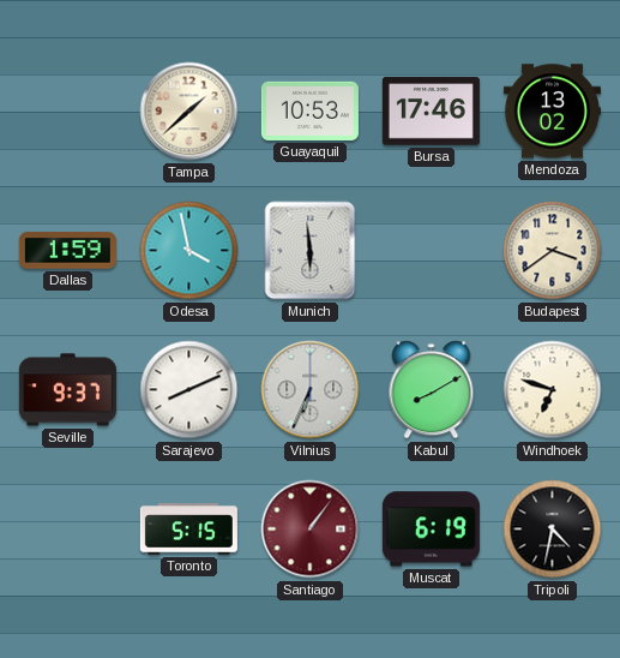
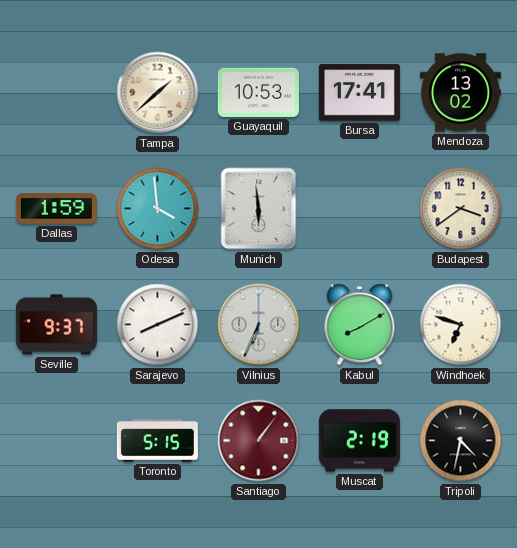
Bursa: 17:46 -> 17:41
Odesa: 3:58 -> 3:59
Muscat: 6:19 -> 2:19
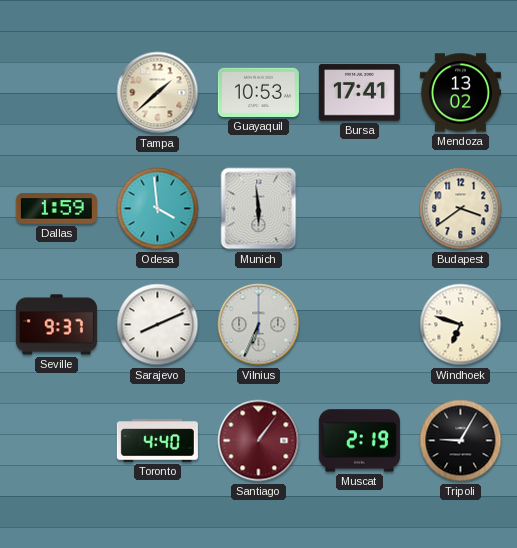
Kabul: 8:10 -> none
Toronto: 5:15 -> 4:40
Tripoli: 4:32 -> 9:05
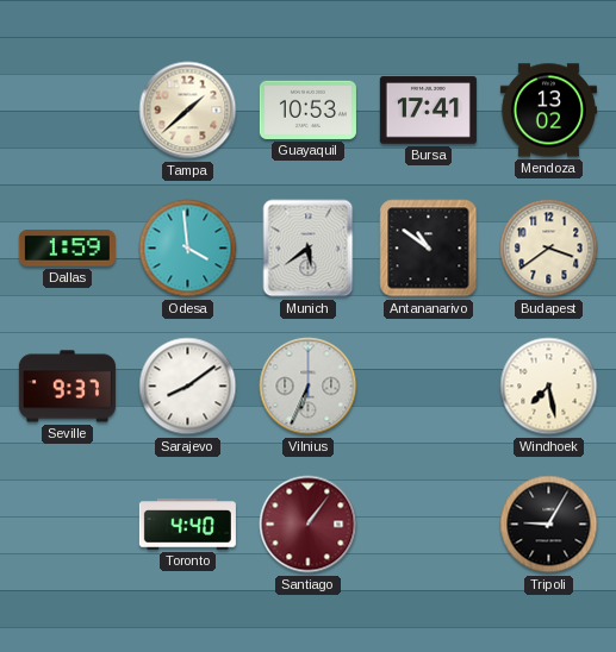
Munich: 5:59 -> 5:39
Antananarivo: none -> 10:51
Sarajevo: 8:11 -> 8:09
Windhoek: 6:48 -> 7:28
Muscat: 2:19 -> none
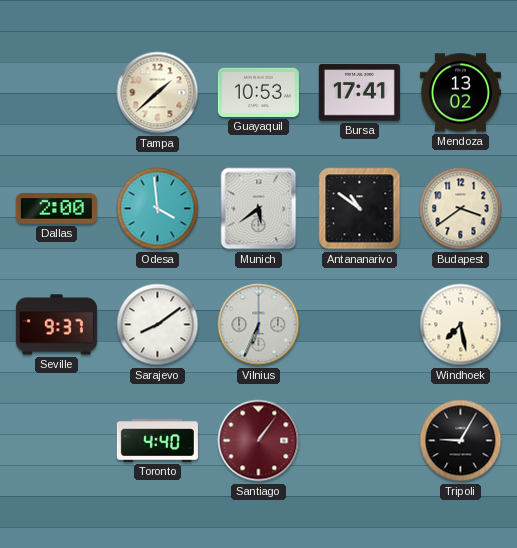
Dallas: 1:59 -> 2:00
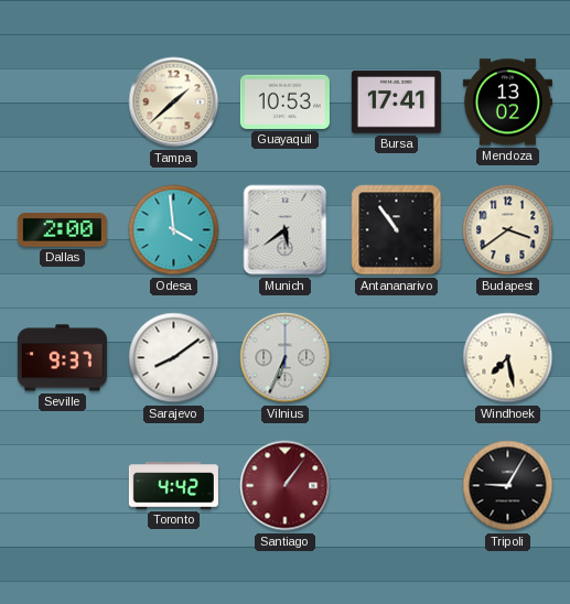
Antananarivo: 10:51 -> 10:54
Toronto: 4:40 -> 4:42
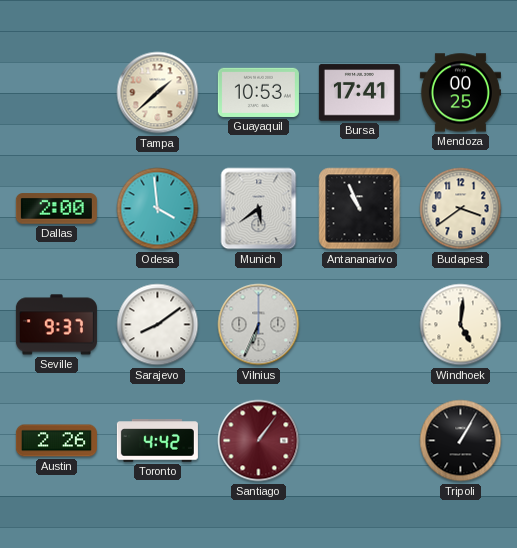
Mendoza: 13:02 -> 00:25
Antananarivo: 10:54 -> 10:56
Windhoek: 7:28 -> 5:01
Austin: none -> 2:26
Tripoli: 9:05 -> 1:05
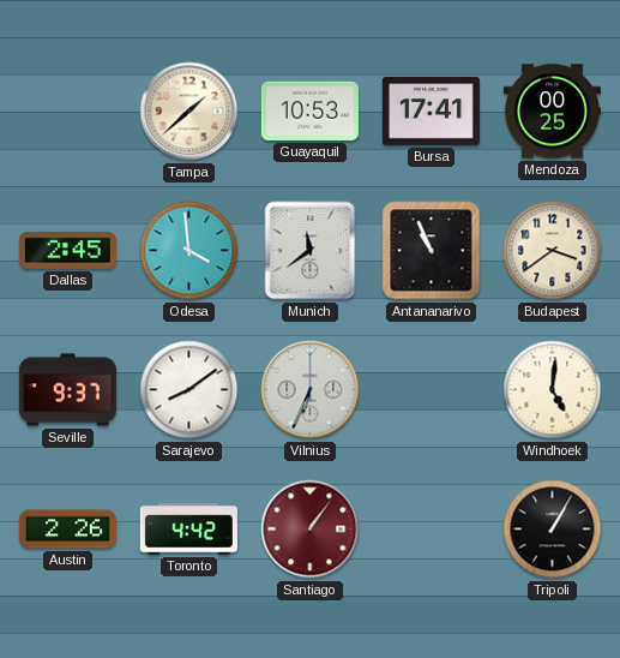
Dallas: 2:00 -> 2:45
Munich: 5:39 -> 11:39
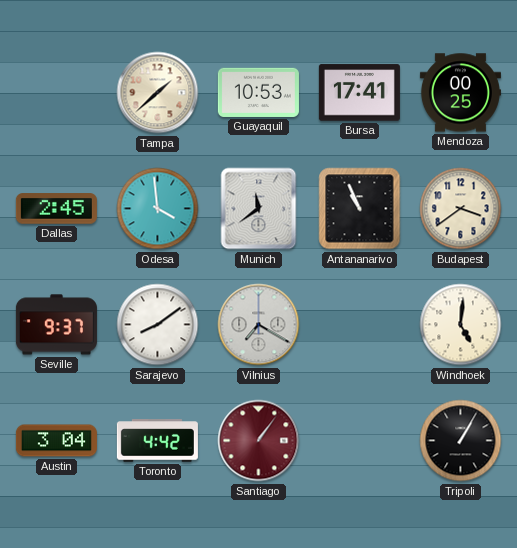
Vilnius: 6:34 -> 7:20
Austin: 2:26 -> 3:04
